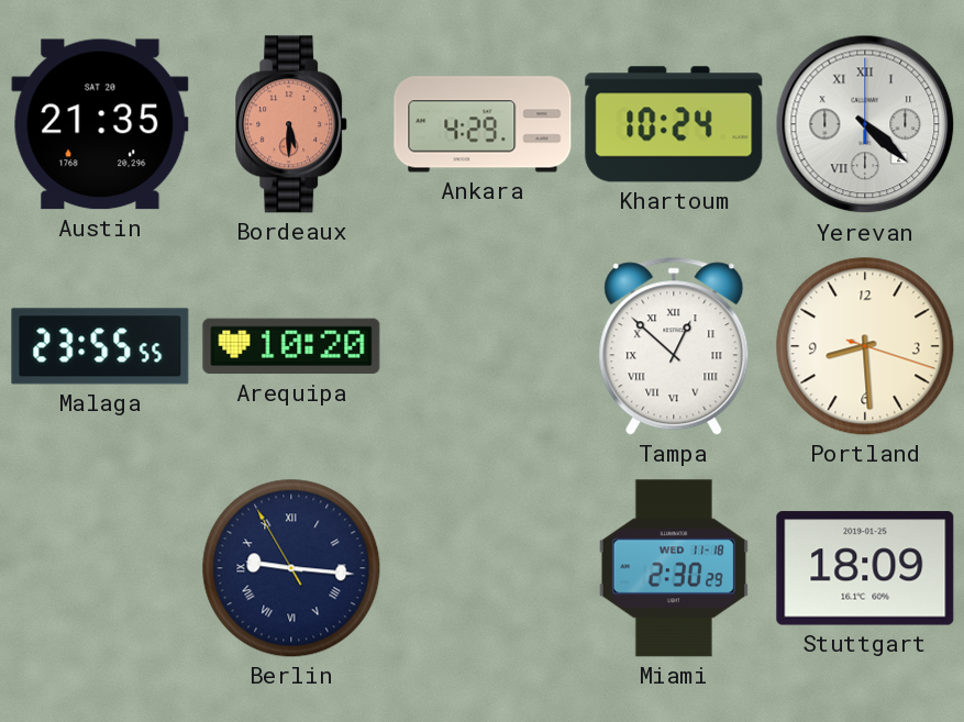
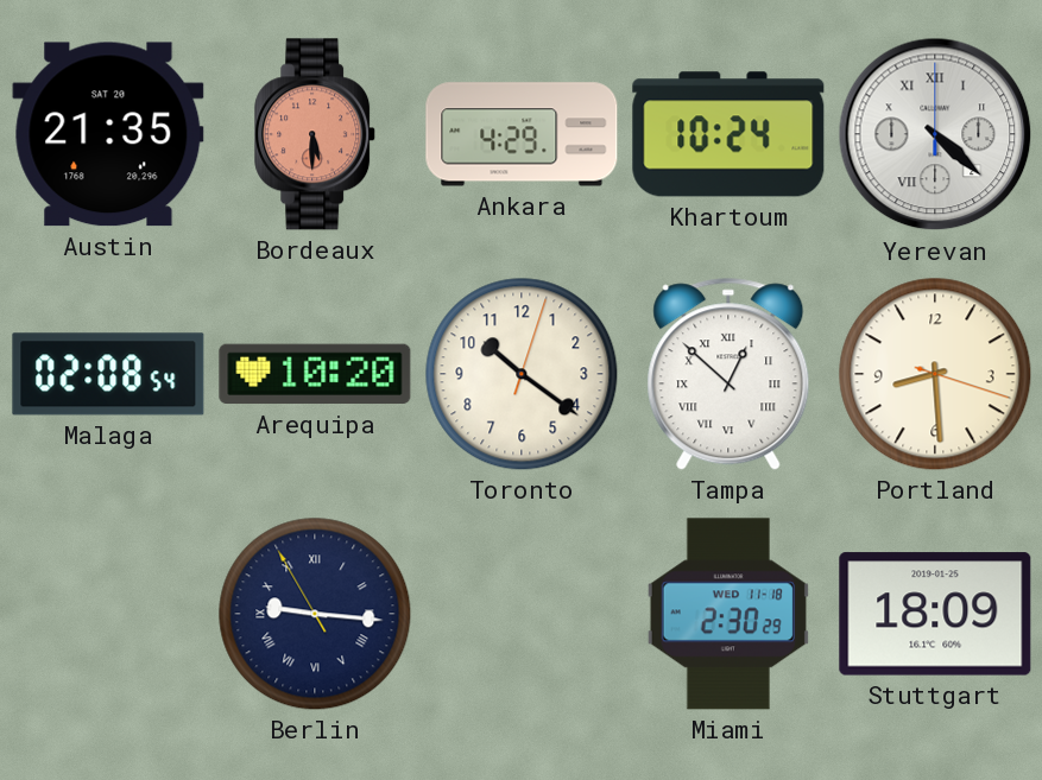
Malaga: 23:55 -> 02:08
Toronto: none -> 10:21
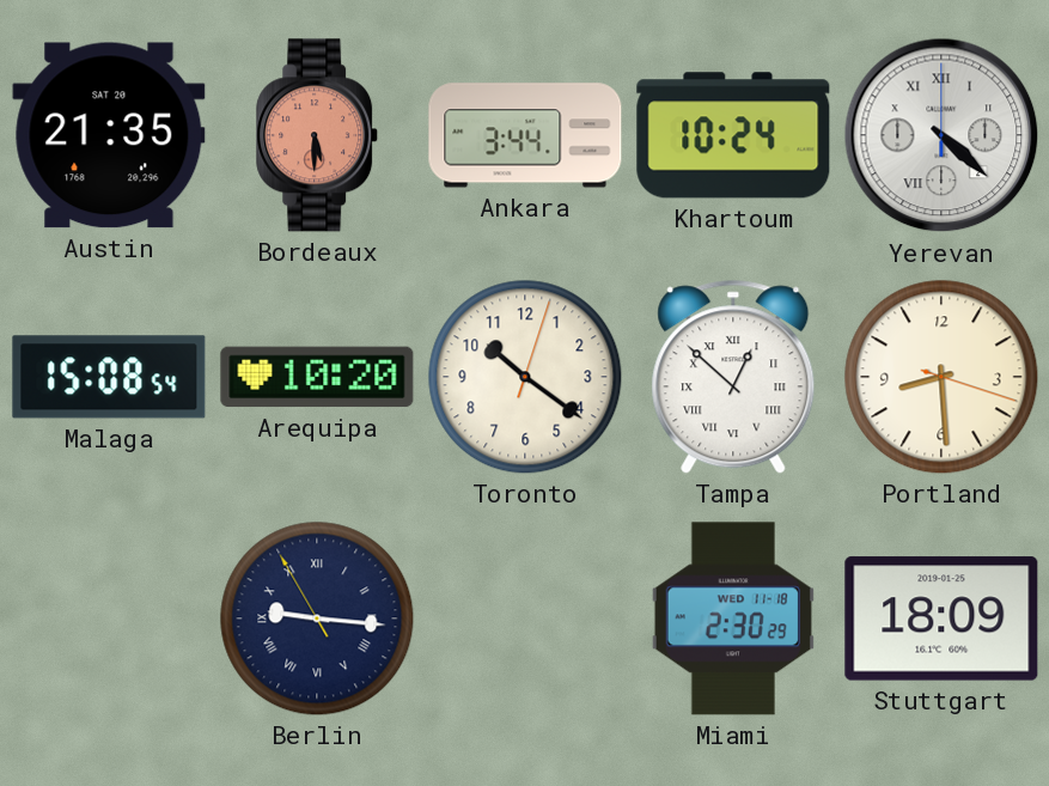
Ankara: 4:29 -> 3:44
Malaga: 02:08 -> 15:08
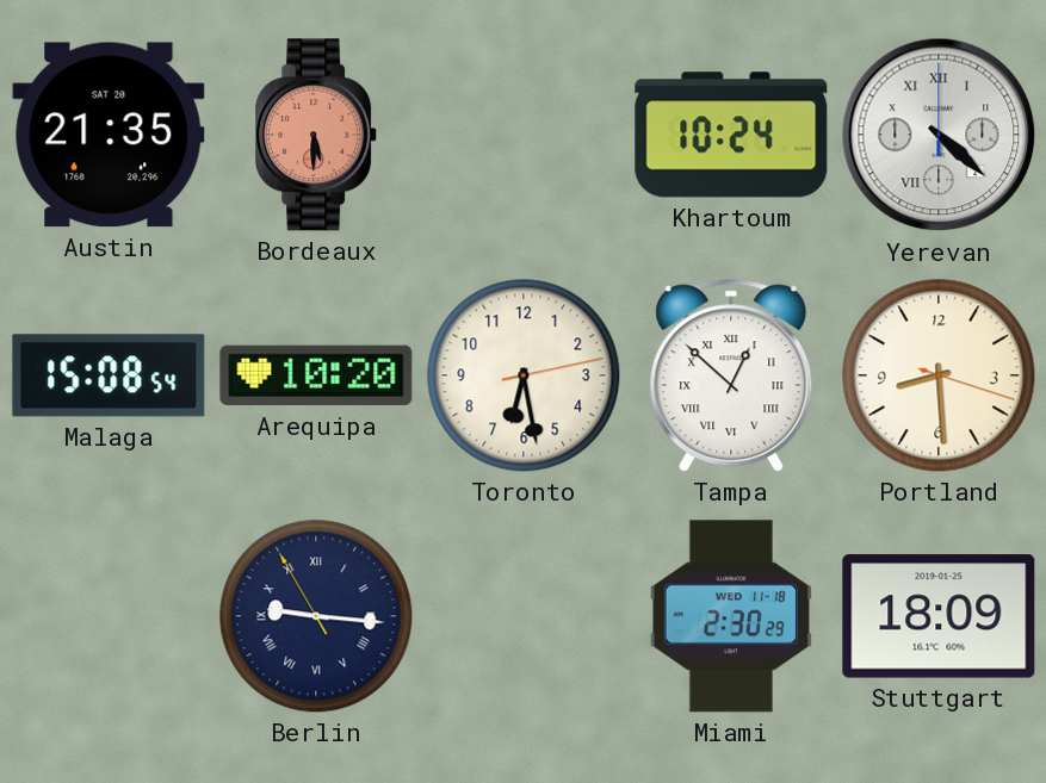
Ankara: 3:44 -> none
Toronto: 10:21 -> 6:28
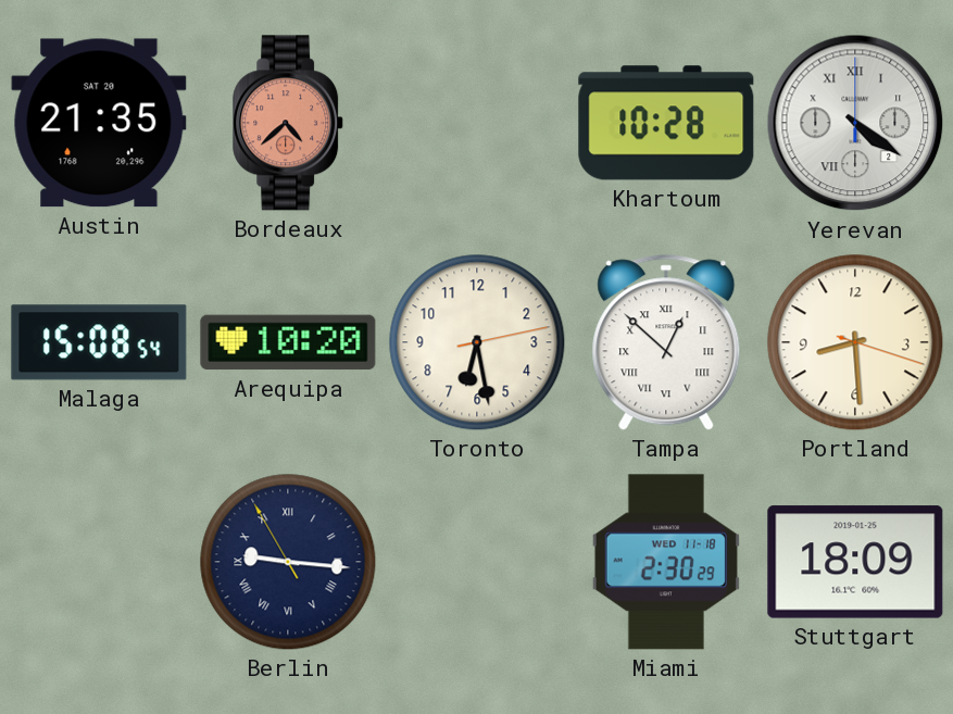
Bordeaux: 5:30 -> 4:38
Khartoum: 10:24 -> 10:28
Yerevan: 4:22 -> 4:21
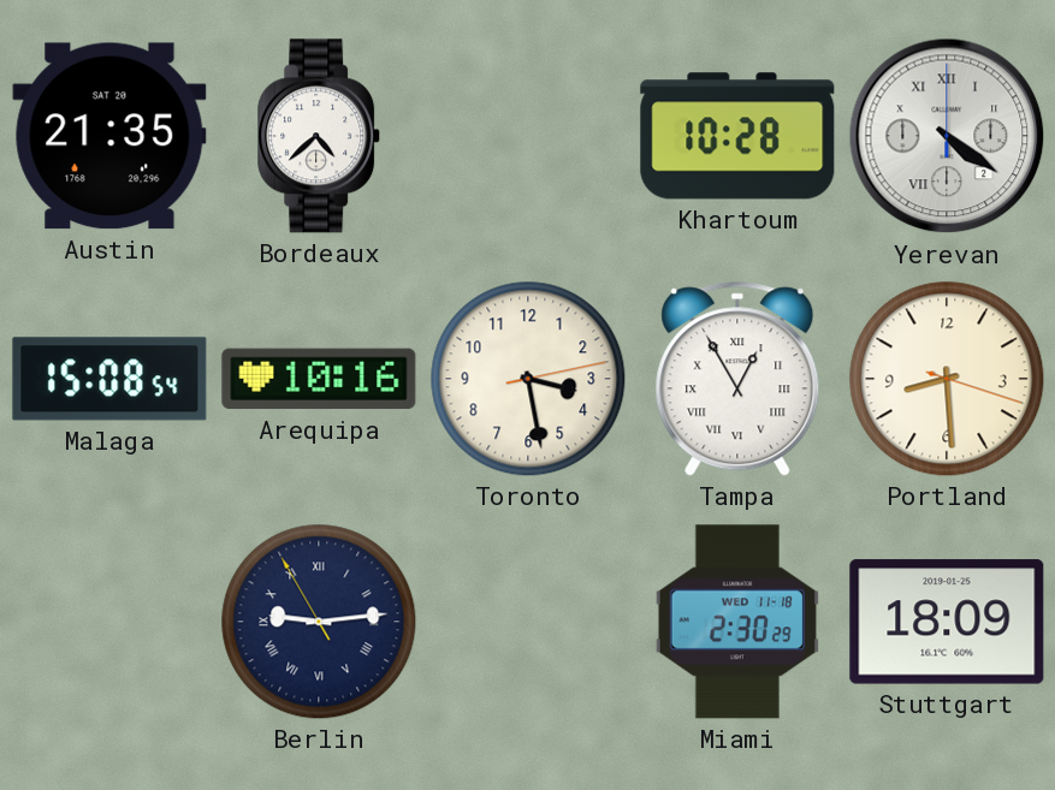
Bordeaux dial: salmon -> white
Arequipa: 10:20 -> 10:16
Toronto: 6:28 -> 3:28
Tampa: 12:52 -> 12:55
Berlin: 9:15 -> 9:13
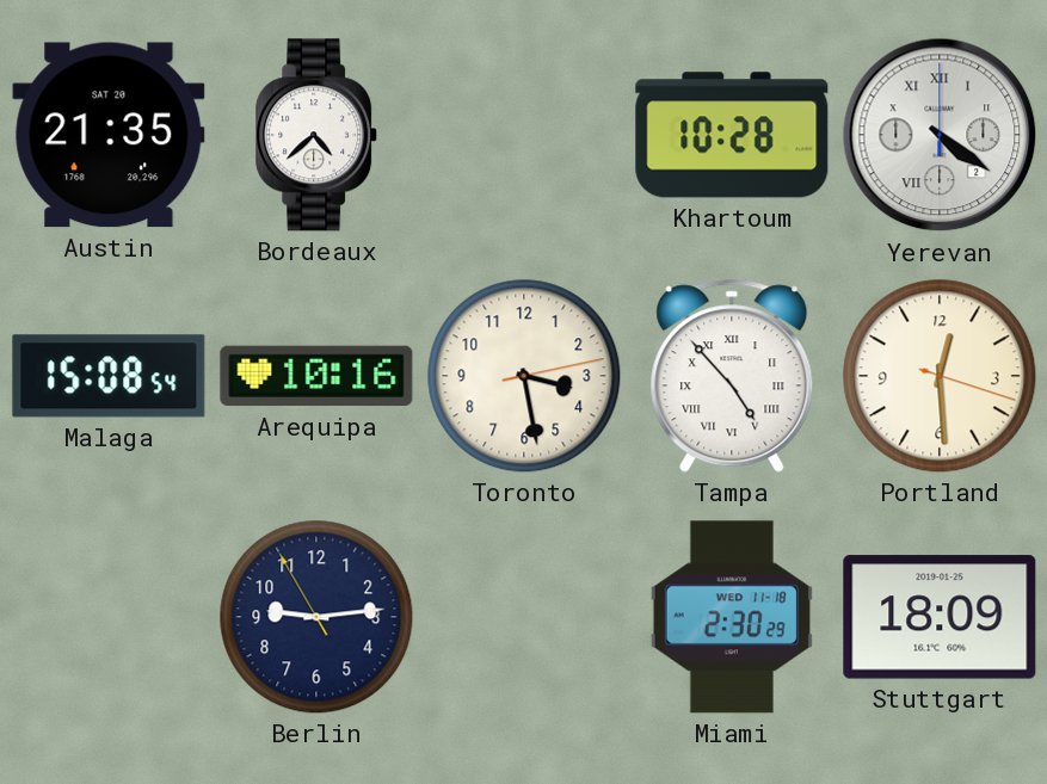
Tampa: 12:55 -> 4:53
Portland: 8:29 -> 12:29
Berlin numerals: Roman -> Arabic
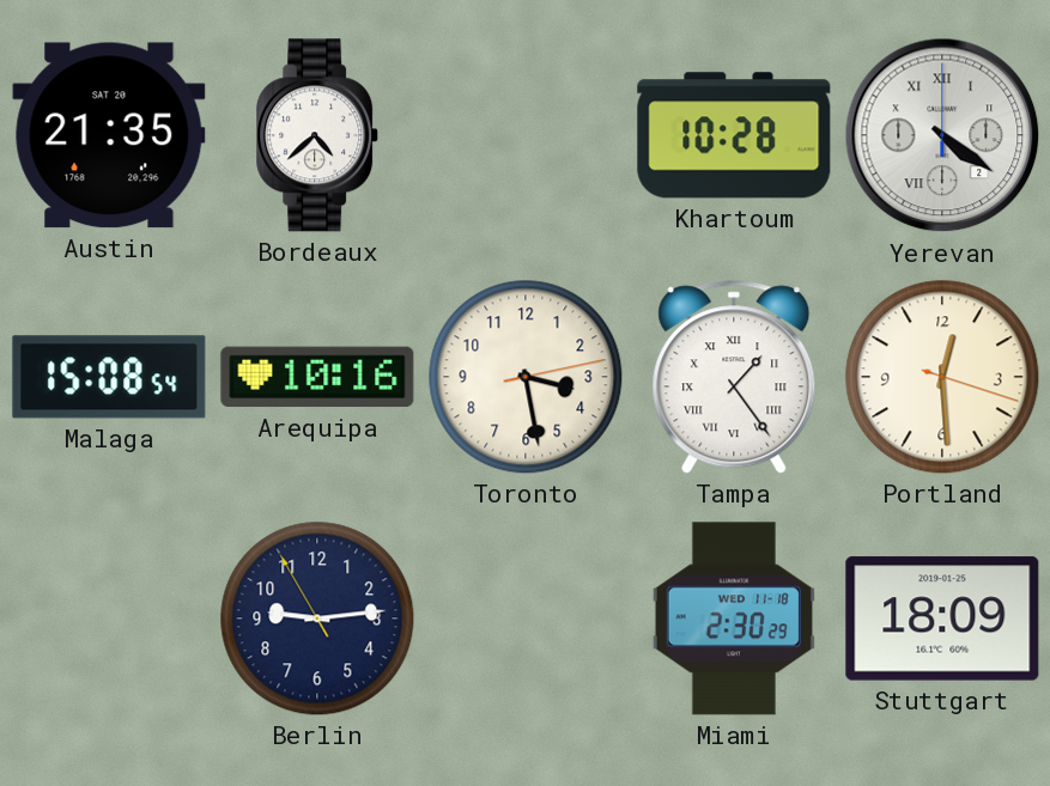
Tampa: 4:53 -> 1:24
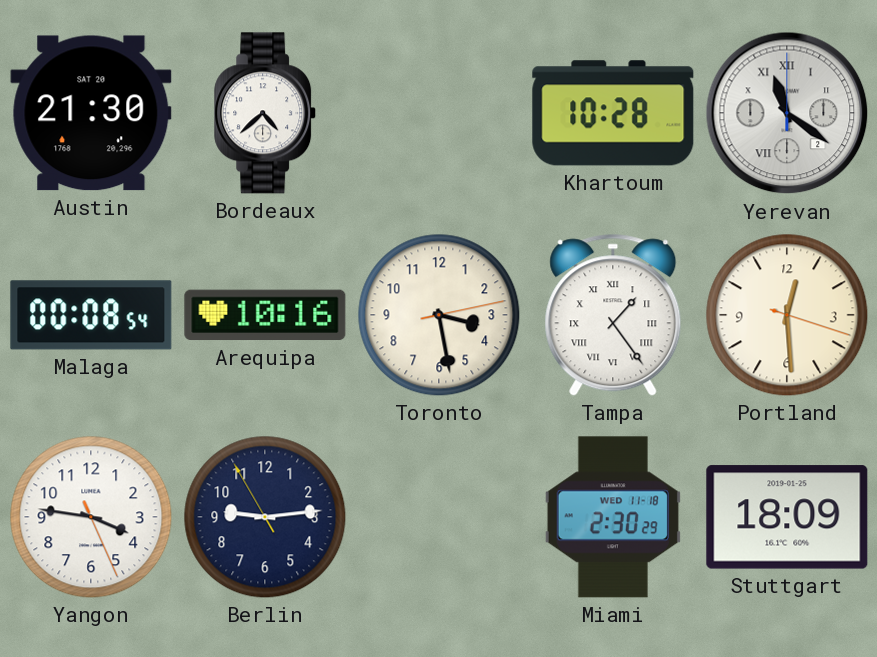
Austin: 21:35 -> 21:30
Yerevan: 4:21 -> 11:21
Malaga: 15:08 -> 00:08
Yangon: none -> 3:46
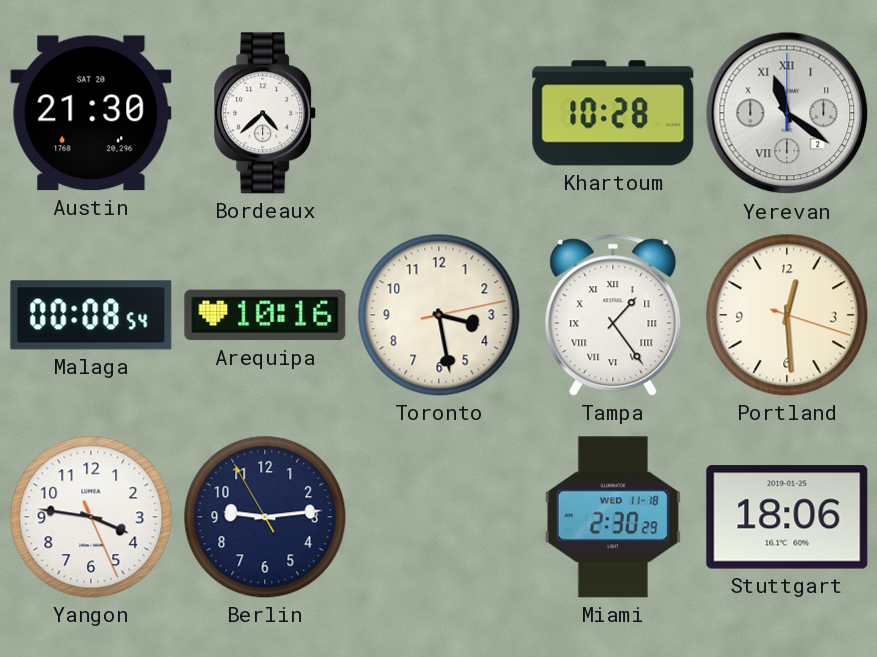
Stuttgart: 18:09 -> 18:06
